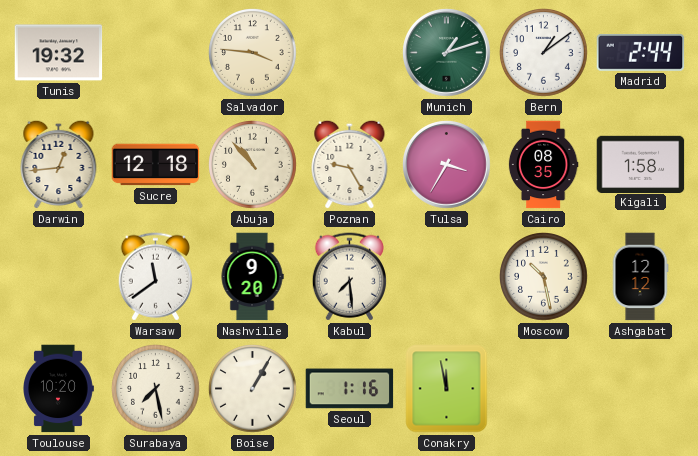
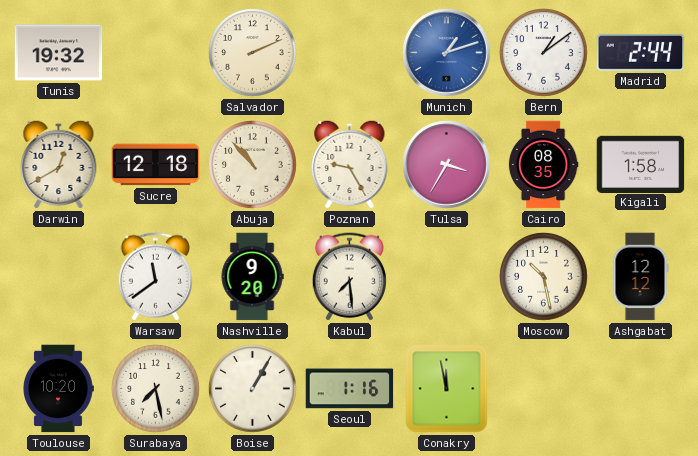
Salvador: 3:46 -> 2:11
Munich dial: green -> blue
Darwin: 12:44 -> 12:40
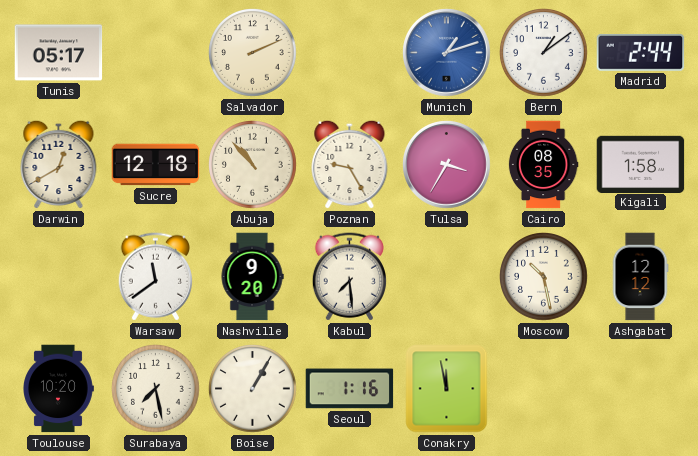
Tunis: 19:32 -> 05:17
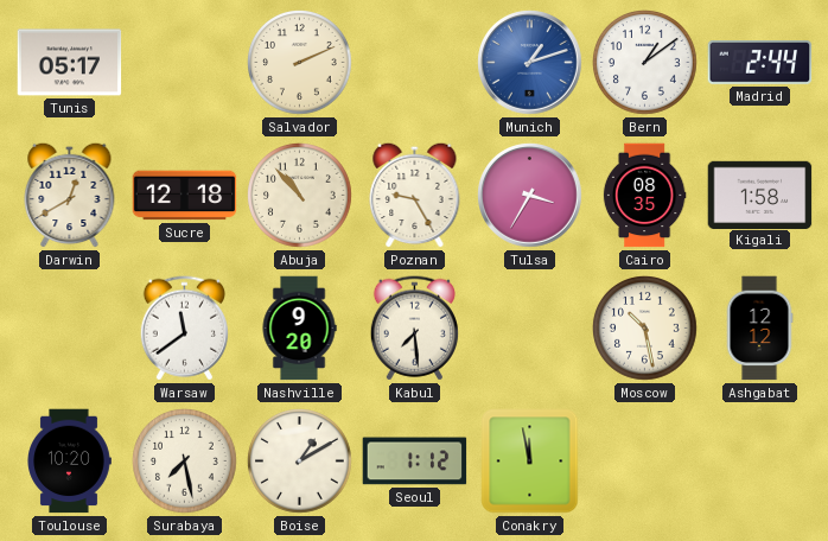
Boise: 1:05 -> 1:10
Seoul: 1:16 -> 1:12
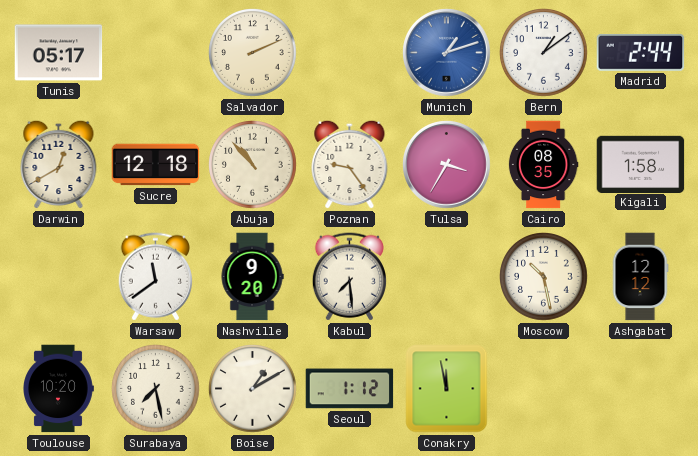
Poznan: 9:25 -> 9:24
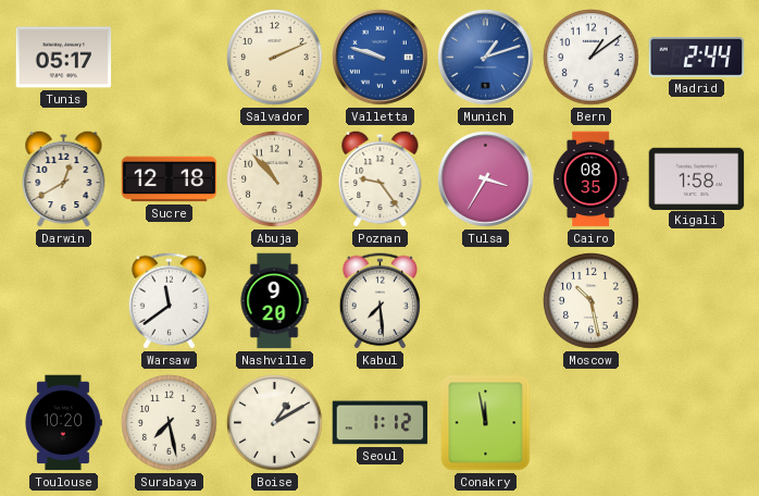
Valletta: none -> 9:48
Ashgabat: 12:12 -> none
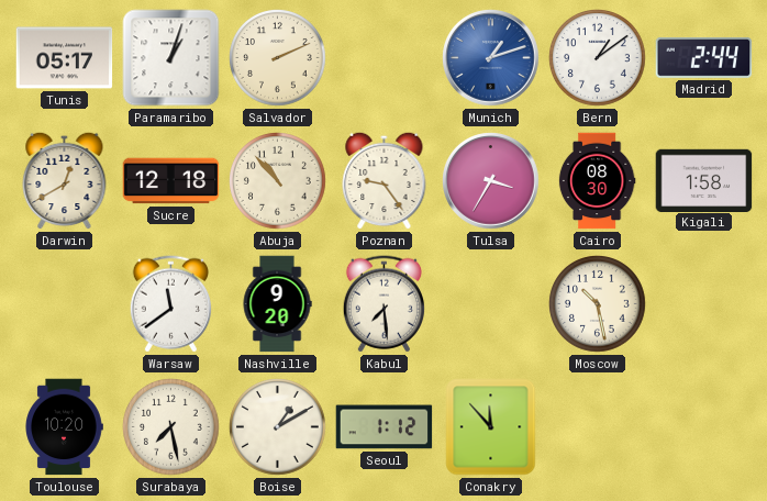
Paramaribo: none -> 1:03
Valletta: 9:48 -> none
Cairo: 08:35 -> 08:30
Conakry: 11:58 -> 11:53
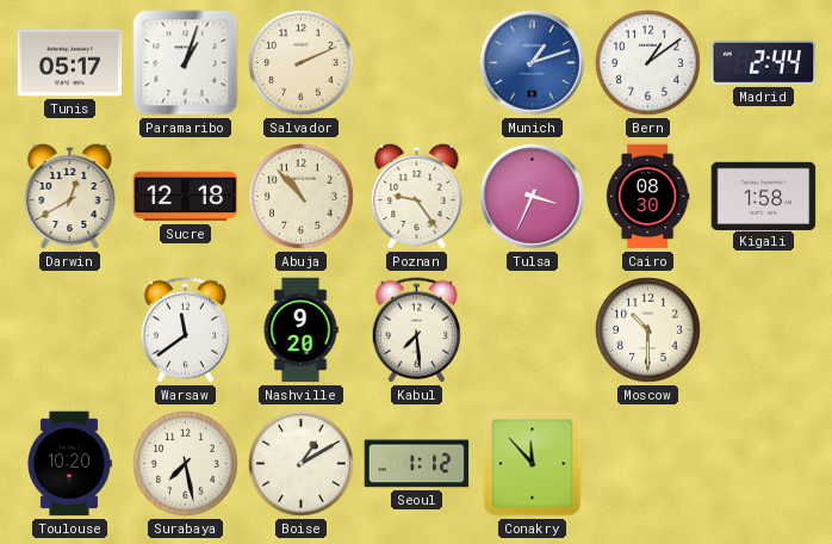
Tulsa: 3:35 -> 3:34
Moscow: 10:28 -> 10:30
